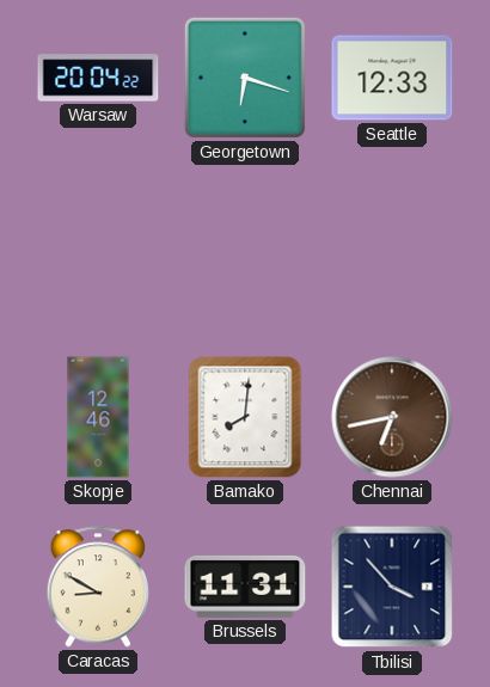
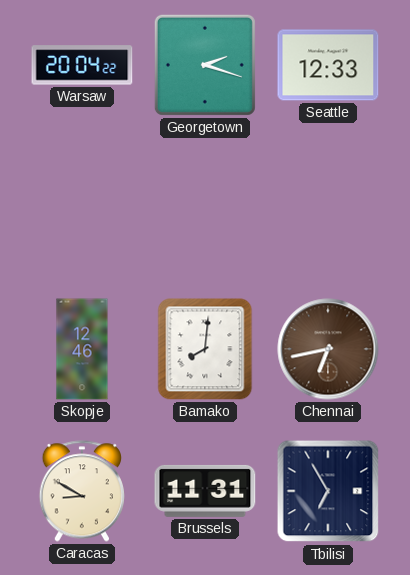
Georgetown: 6:18 -> 2:18
Tbilisi: 3:53 -> 6:55
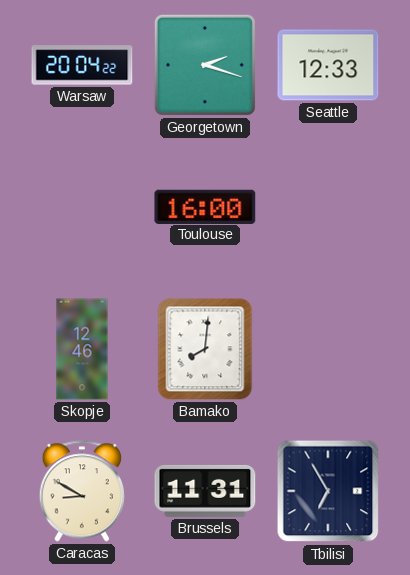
Toulouse: none -> 16:00
Chennai: 6:43 -> none
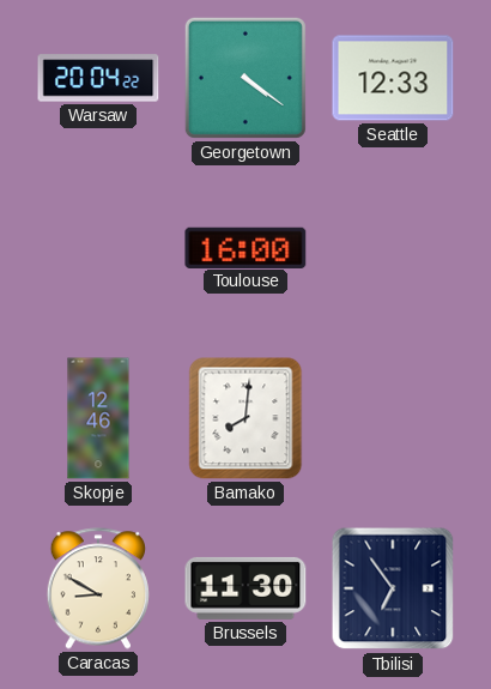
Georgetown: 2:18 -> 4:21
Brussels: 11:31 -> 11:30
Tbilisi: 6:55 -> 6:54
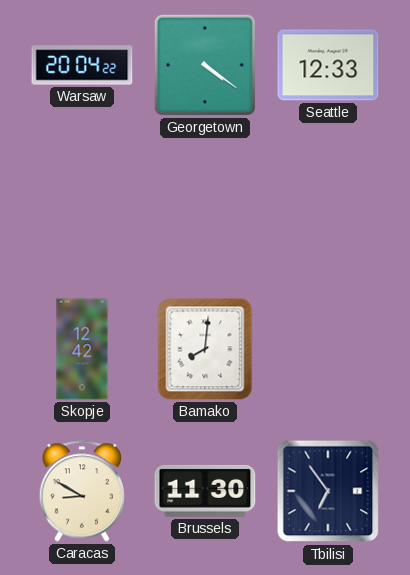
Toulouse: 16:00 -> none
Skopje: 12:46 -> 12:42
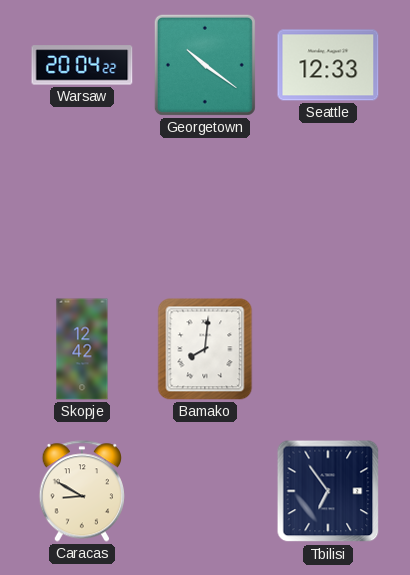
Georgetown: 4:21 -> 10:21
Brussels: 11:30 -> none
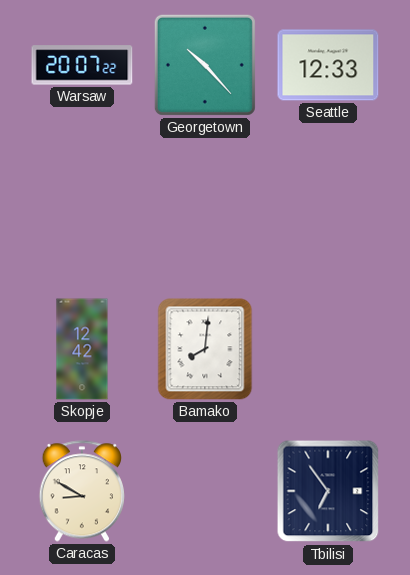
Warsaw: 20:04 -> 20:07
Georgetown: 10:21 -> 10:23
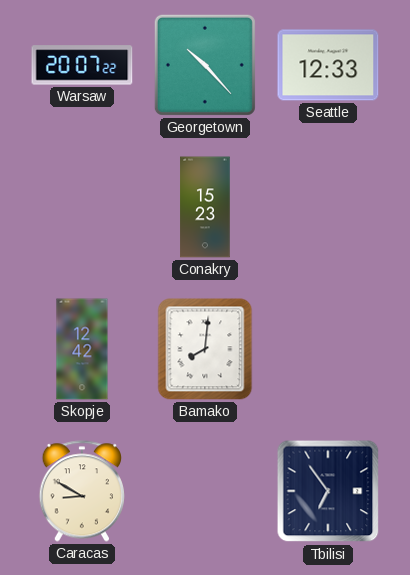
Conakry: none -> 15:23
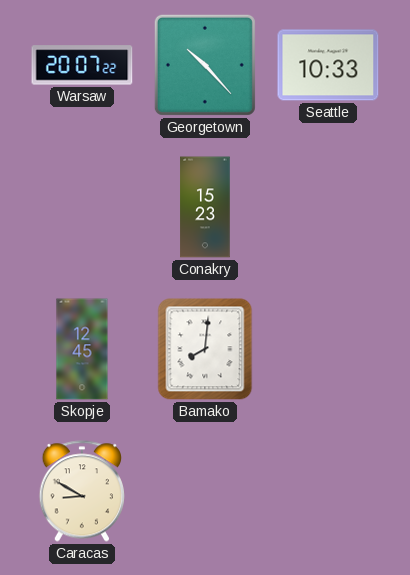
Seattle: 12:33 -> 10:33
Skopje: 12:42 -> 12:45
Tbilisi: 6:54 -> none
